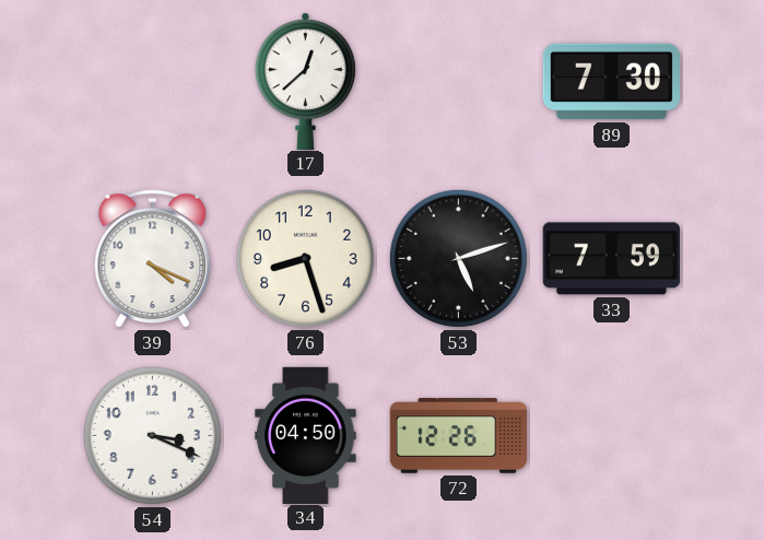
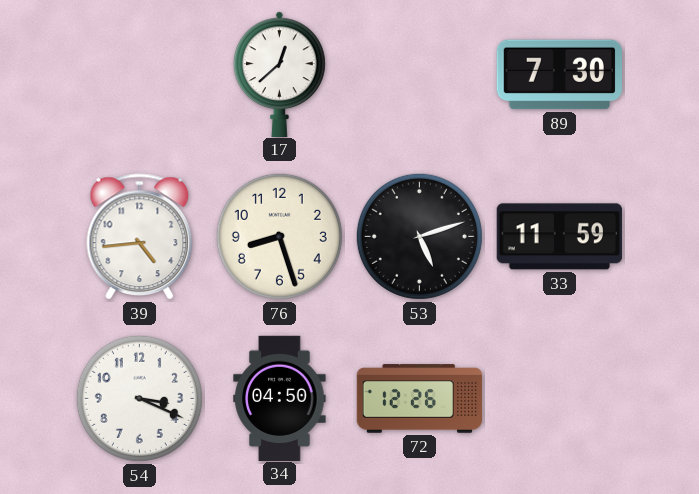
39: 4:19 -> 4:44
33: 7:59 -> 11:59
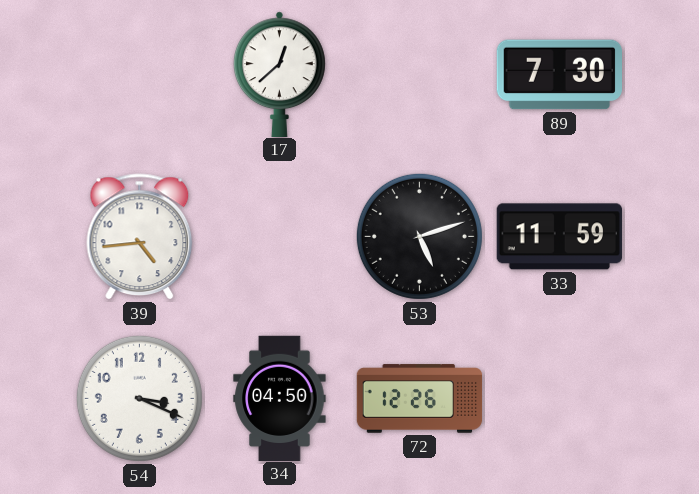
76: 8:27 -> none
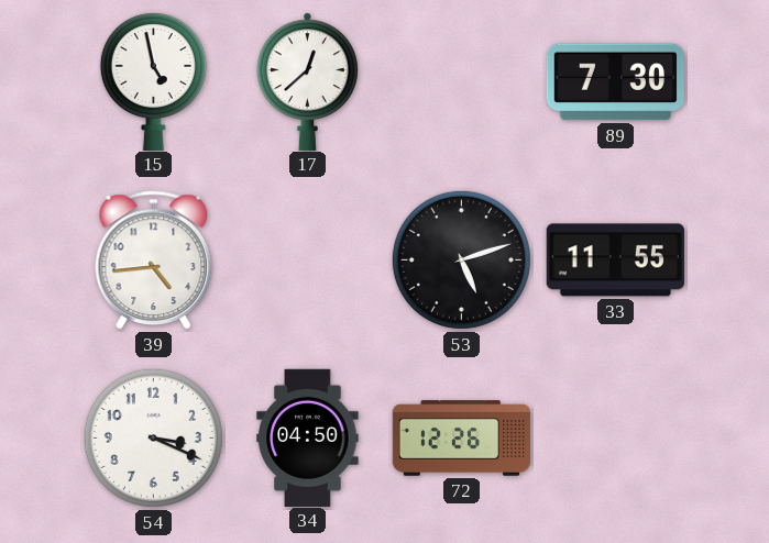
15: none -> 4:58
33: 11:59 -> 11:55
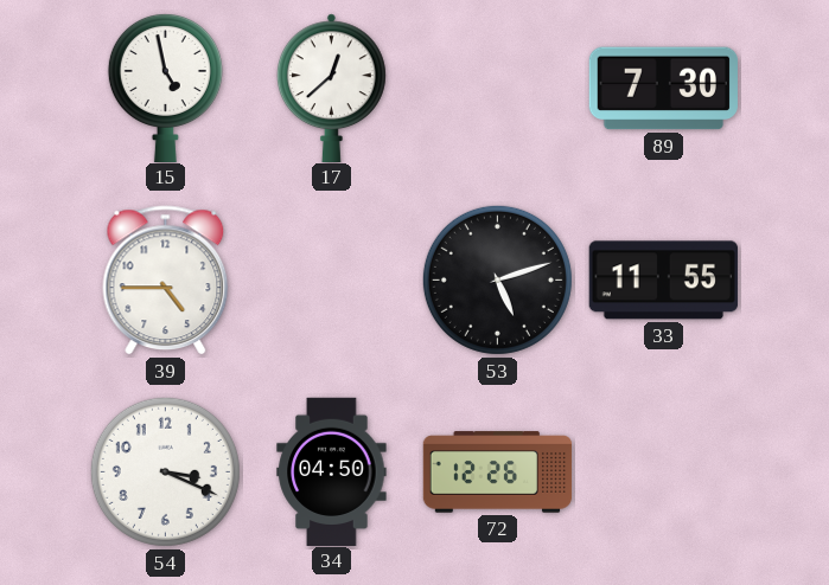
39: 4:44 -> 4:45
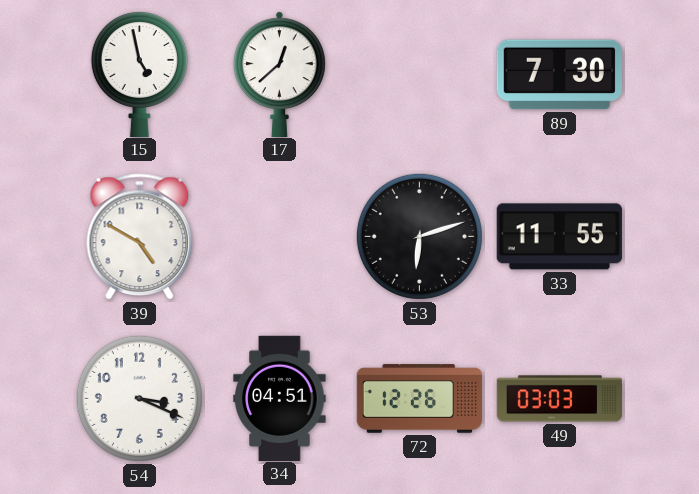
39: 4:45 -> 4:50
53: 5:12 -> 6:12
34: 04:50 -> 04:51
49: none -> 03:03
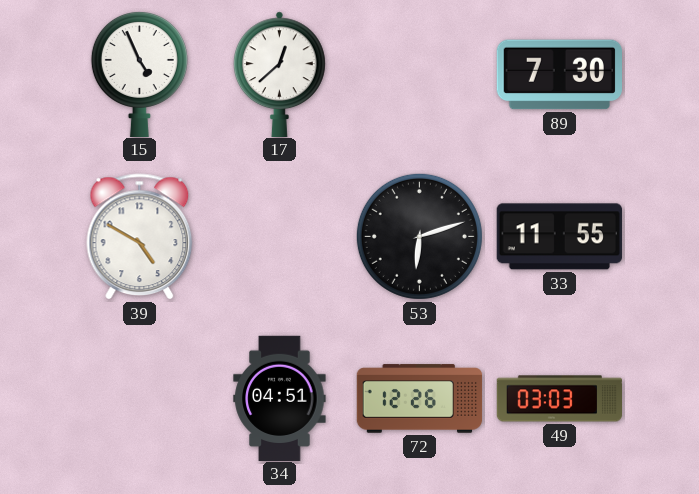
15: 4:58 -> 4:56
54: 3:19 -> none
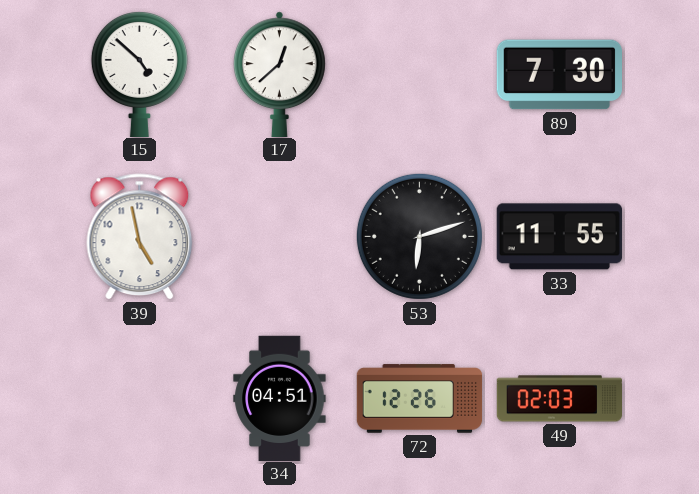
15: 4:56 -> 4:52
39: 4:50 -> 4:58
49: 03:03 -> 02:03
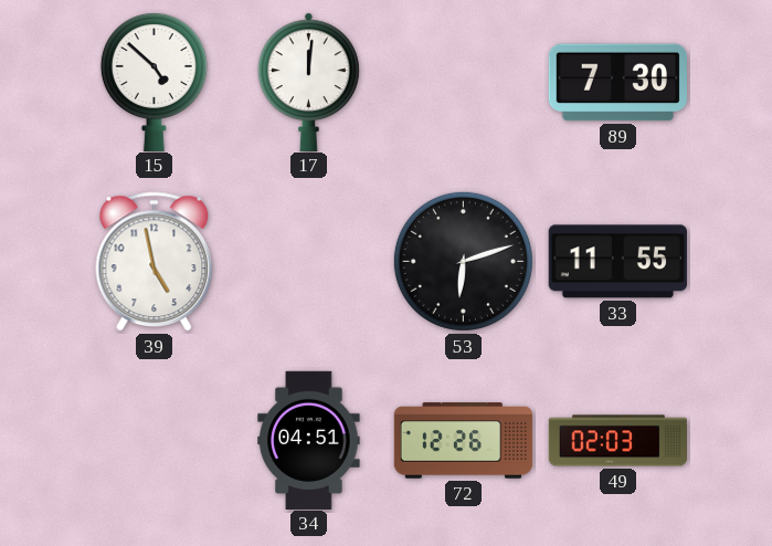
17: 12:38 -> 12:01
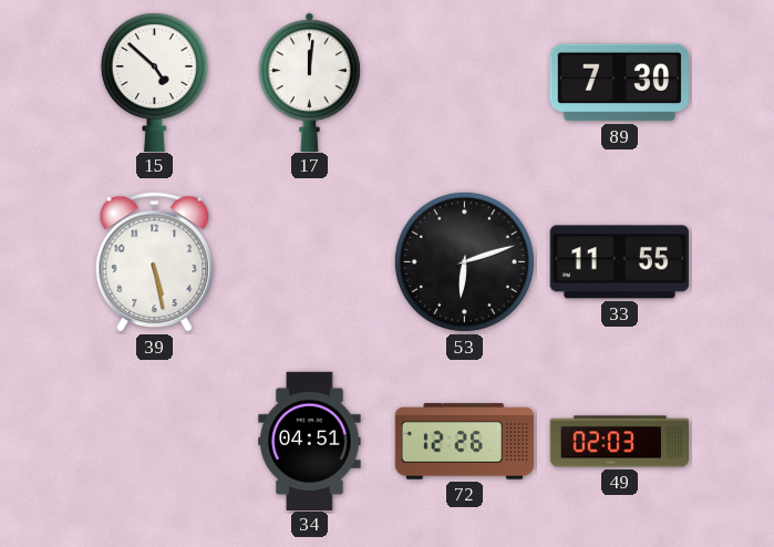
39: 4:58 -> 5:28
